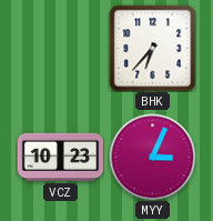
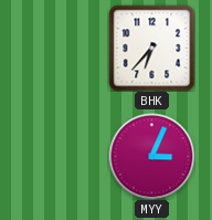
VCZ: 10:23 -> none
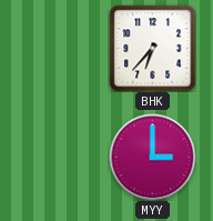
MYY: 3:04 -> 3:00
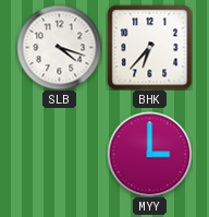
SLB: none -> 4:18
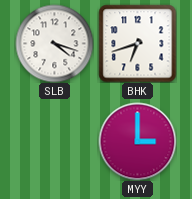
BHK: 6:37 -> 6:42
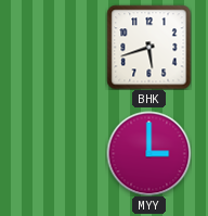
SLB: 4:18 -> none
BHK: 6:42 -> 5:42
